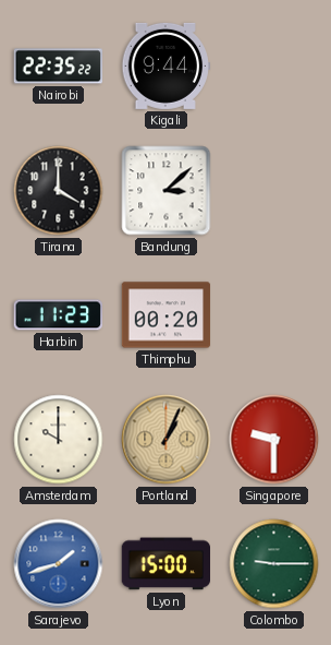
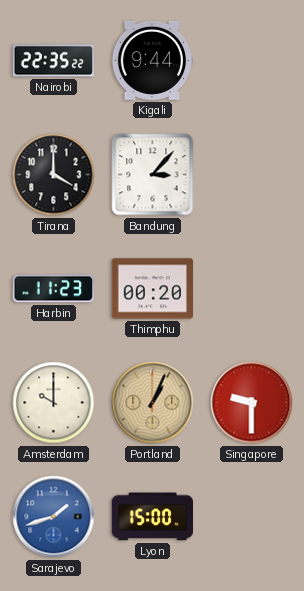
Bandung: 3:08 -> 3:07
Colombo: 9:15 -> none
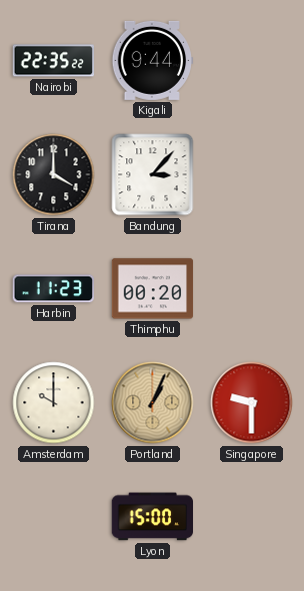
Sarajevo: 1:42 -> none
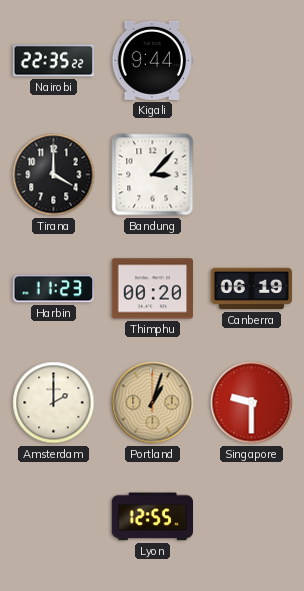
Canberra: none -> 06:19
Amsterdam: 10:00 -> 2:00
Portland: 1:04 -> 1:03
Lyon: 15:00 -> 12:55
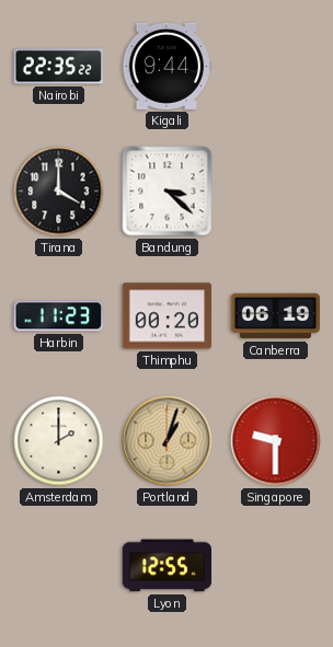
Bandung: 3:07 -> 3:22
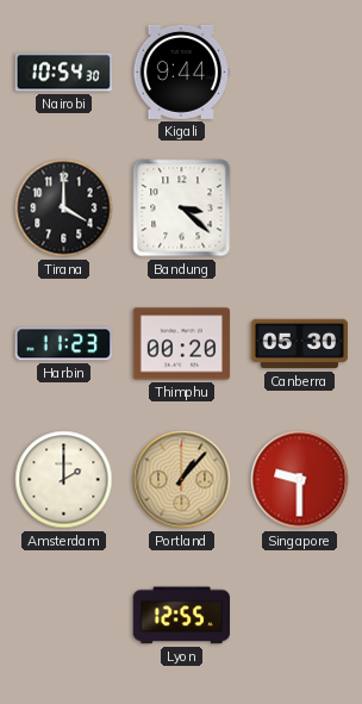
Nairobi: 22:35 -> 10:54
Canberra: 06:19 -> 05:30
Portland: 1:03 -> 1:07
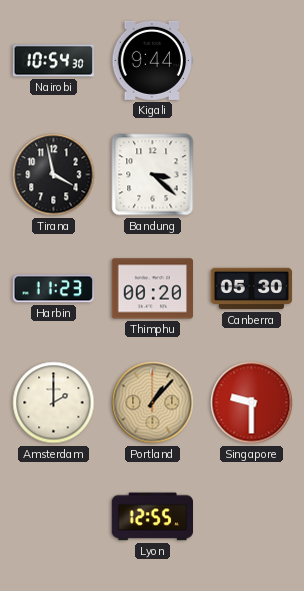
Tirana: 4:00 -> 3:58
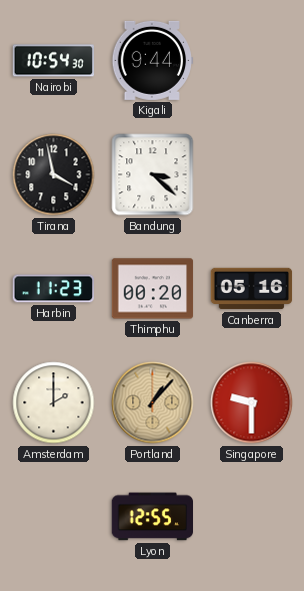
Canberra: 05:30 -> 05:16
